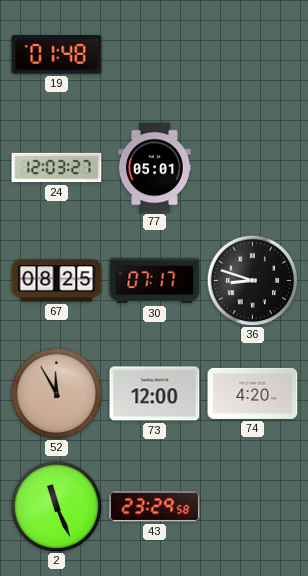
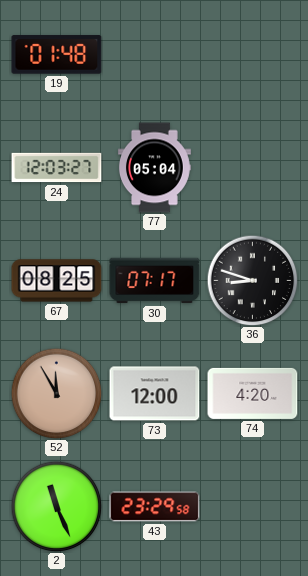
77: 05:01 -> 05:04
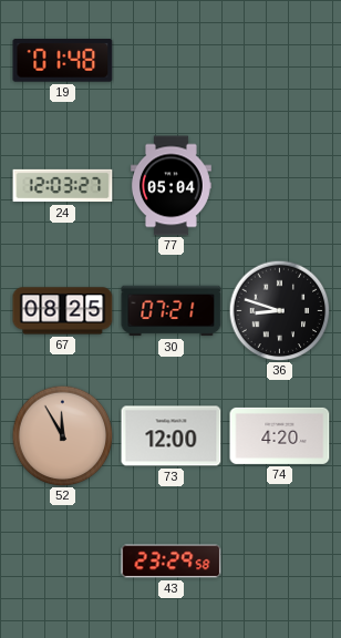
30: 07:17 -> 07:21
2: 11:26 -> none
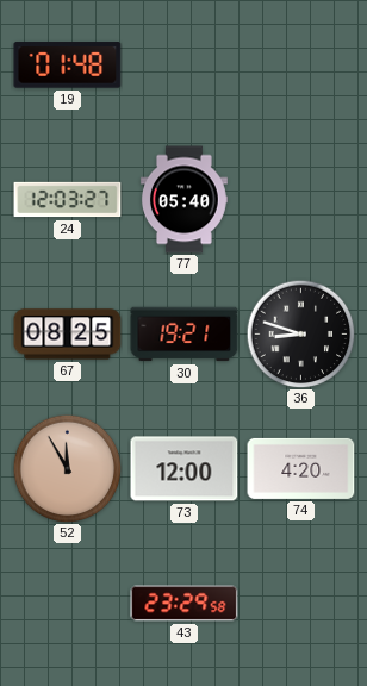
77: 05:04 -> 05:40
30: 07:21 -> 19:21
